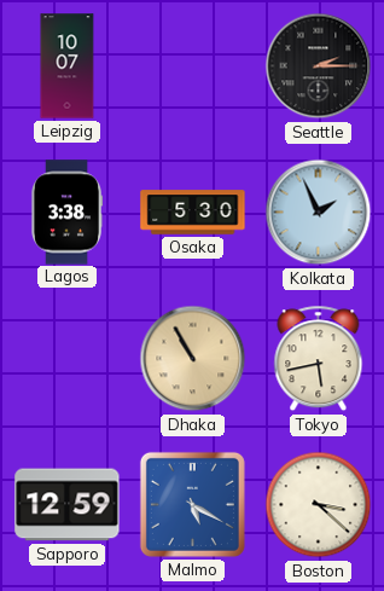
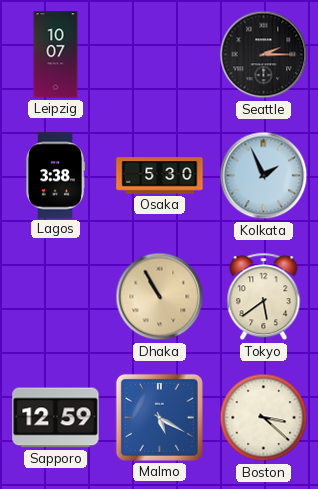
Tokyo: 5:43 -> 5:39
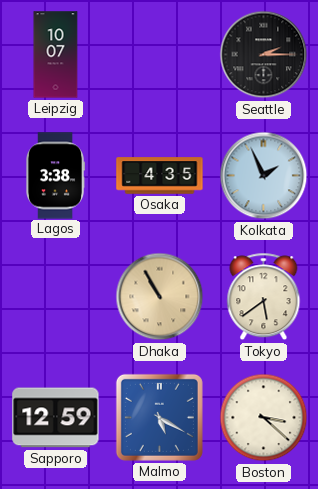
Osaka: 5:30 -> 4:35
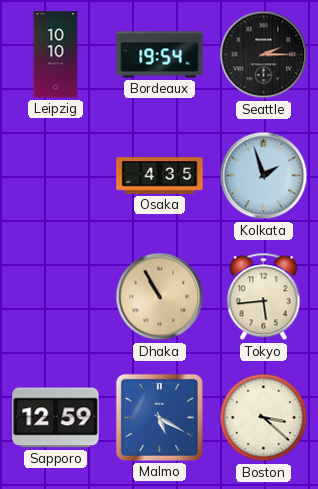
Leipzig: 10:07 -> 10:10
Bordeaux: none -> 19:54
Lagos: 3:38 -> none
Kolkata: 1:56 -> 1:57
Tokyo: 5:39 -> 5:44
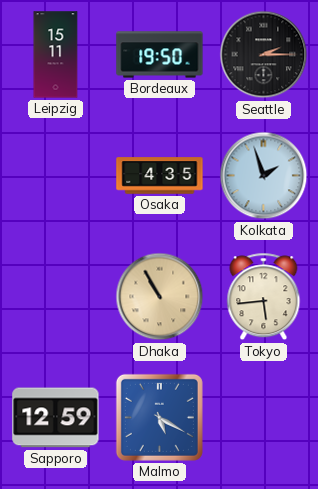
Leipzig: 10:10 -> 15:11
Bordeaux: 19:54 -> 19:50
Boston: 3:22 -> none
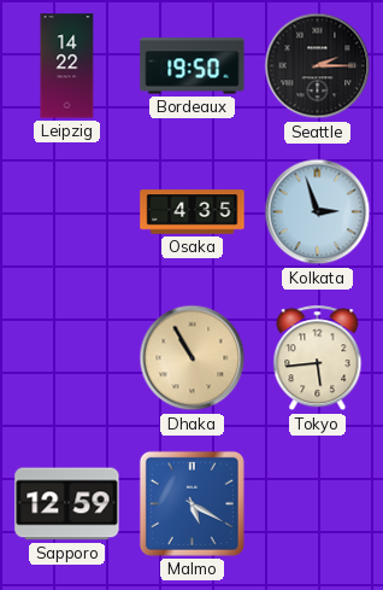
Leipzig: 15:11 -> 14:22
Kolkata: 1:57 -> 2:57
